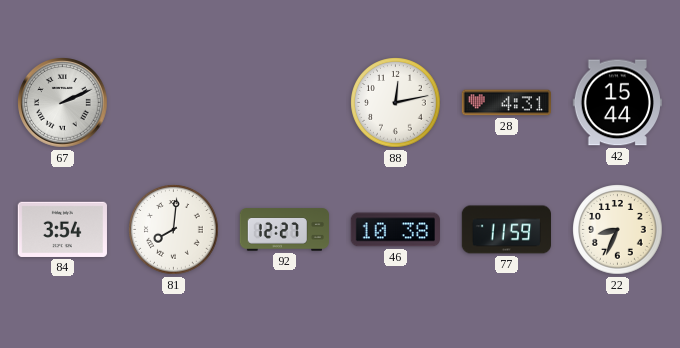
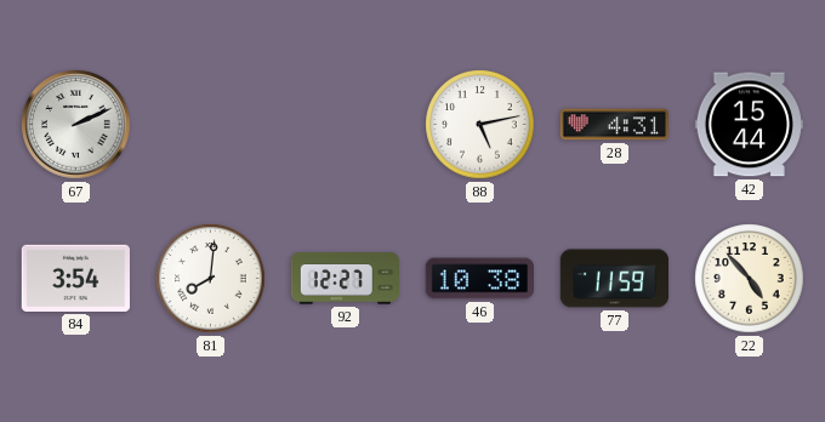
88: 12:13 -> 5:13
22: 8:34 -> 4:53
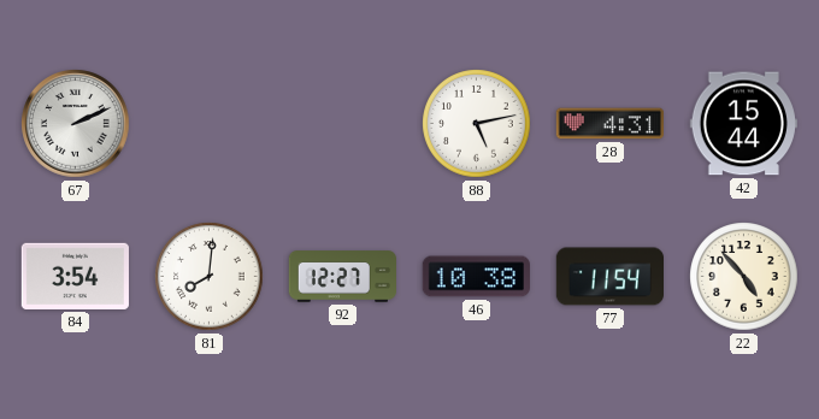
77: 11:59 -> 11:54
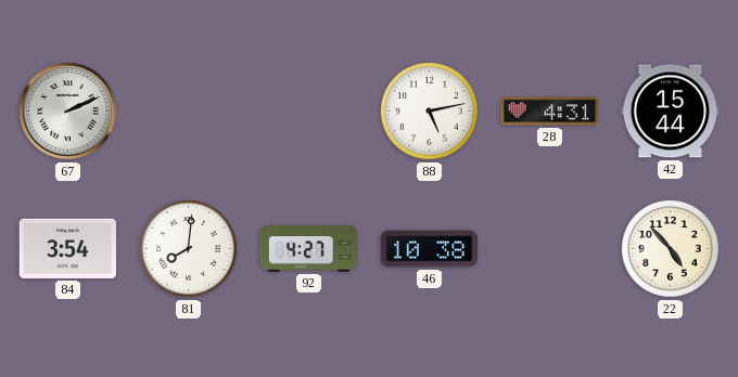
92: 12:27 -> 4:27
77: 11:54 -> none
